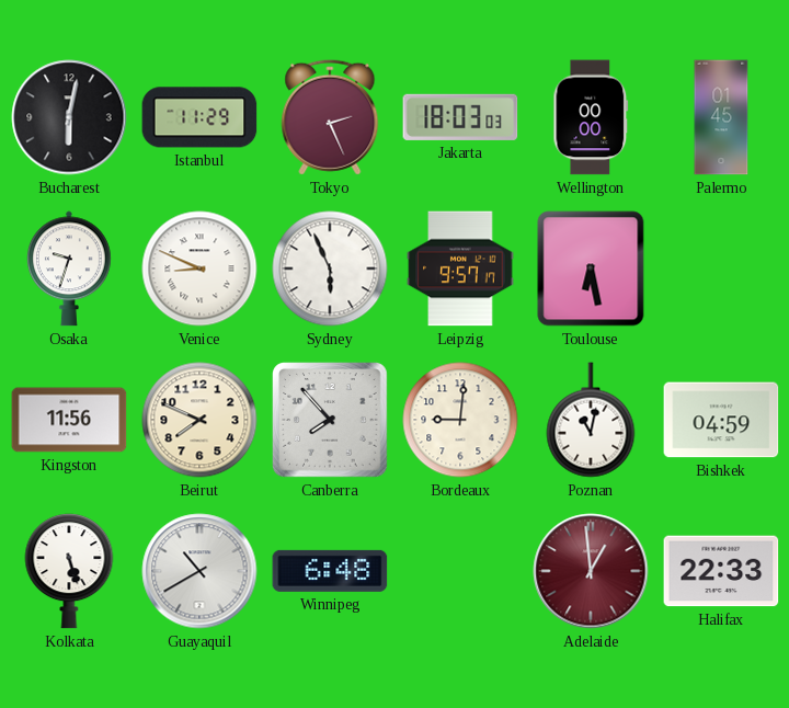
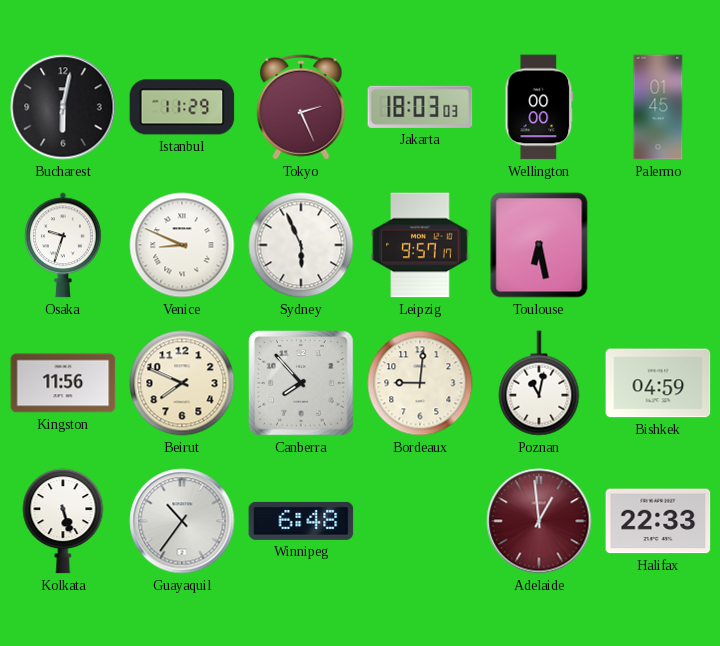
Guayaquil: 10:40 -> 10:36
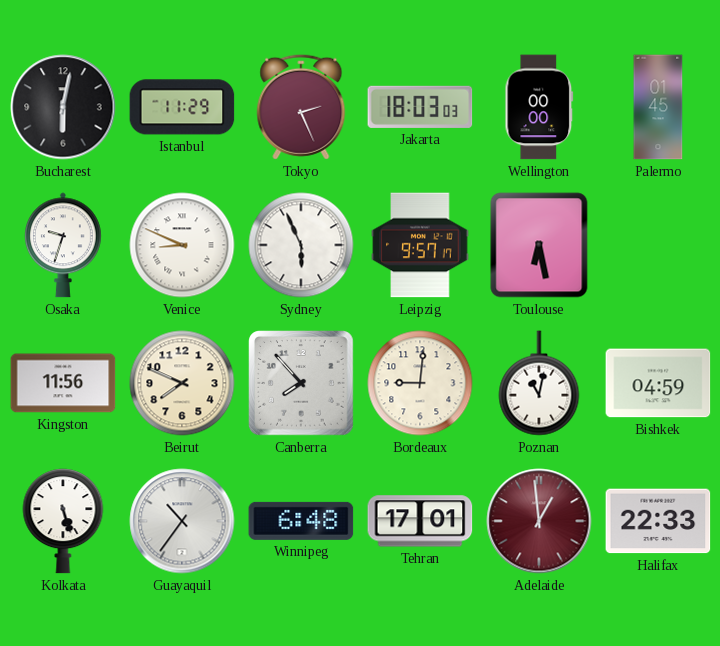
Tehran: none -> 17:01
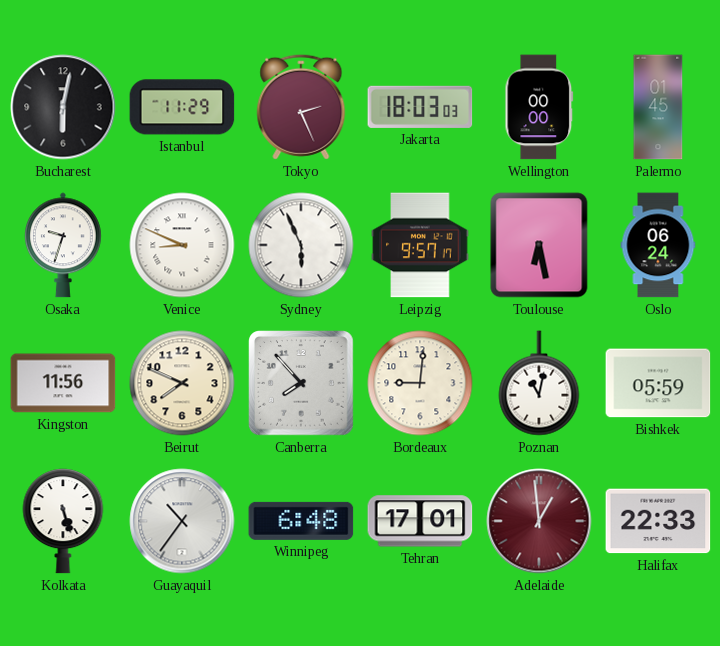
Oslo: none -> 06:24
Bishkek: 04:59 -> 05:59
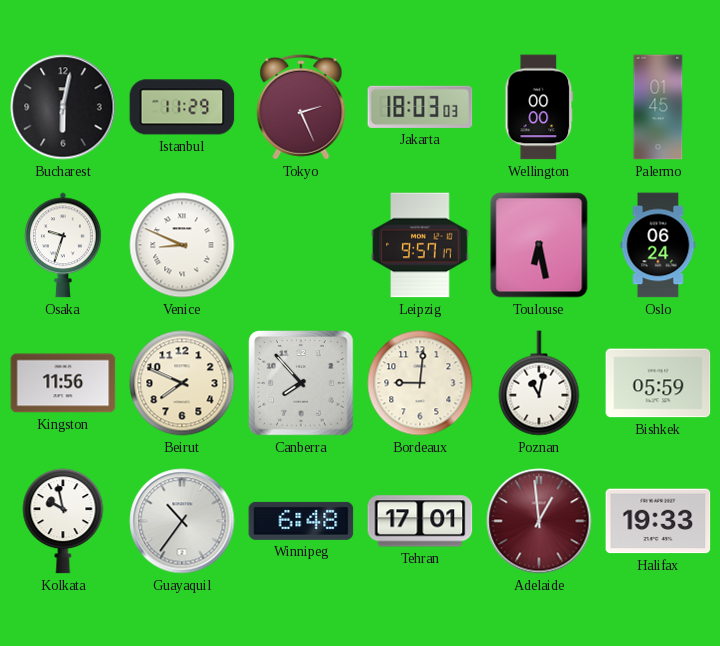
Sydney: 5:56 -> none
Kolkata: 5:27 -> 9:58
Halifax: 22:33 -> 19:33
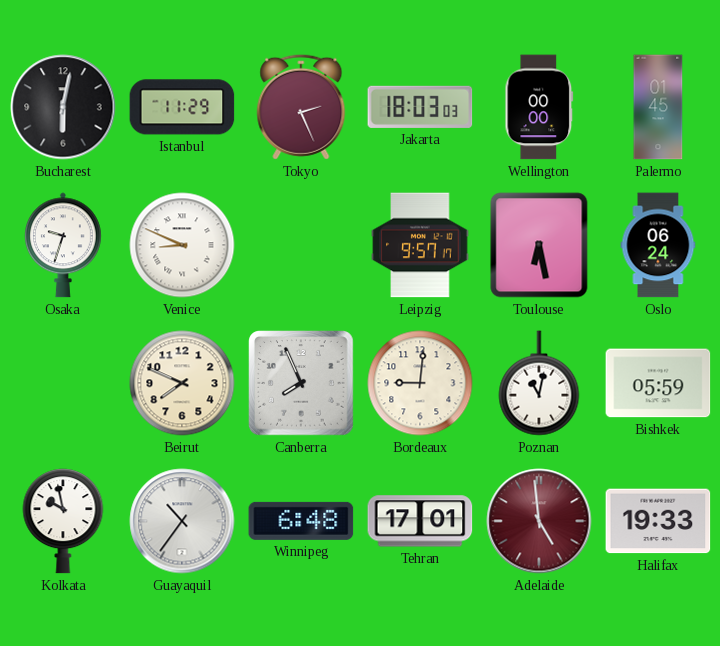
Kingston: 11:56 -> none
Canberra: 7:53 -> 7:56
Adelaide: 12:59 -> 4:59
